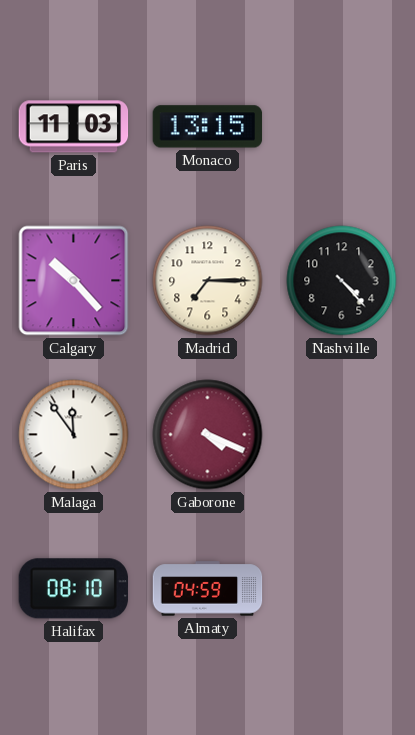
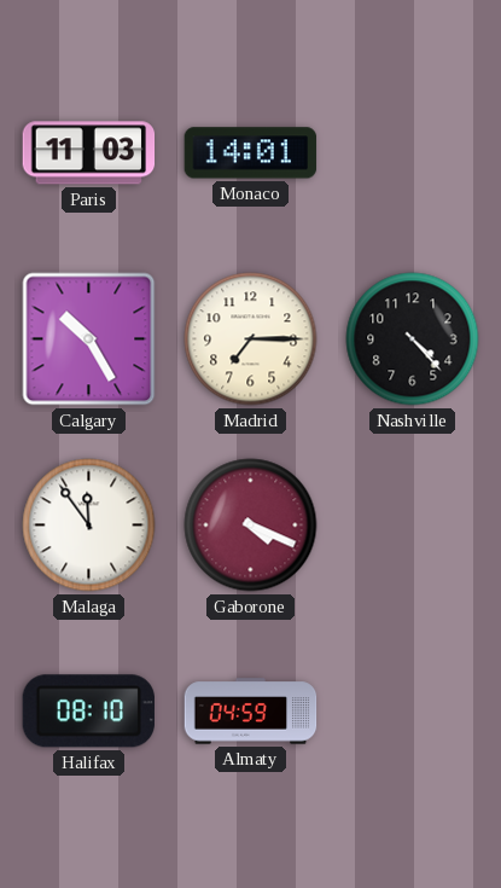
Monaco: 13:15 -> 14:01
Calgary: 10:23 -> 10:25
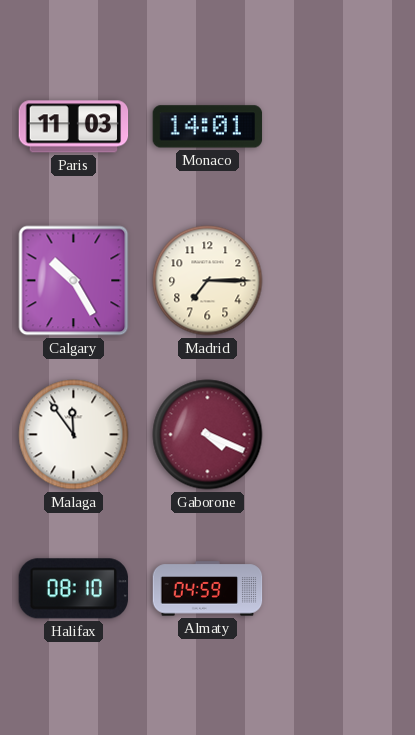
Nashville: 4:23 -> none
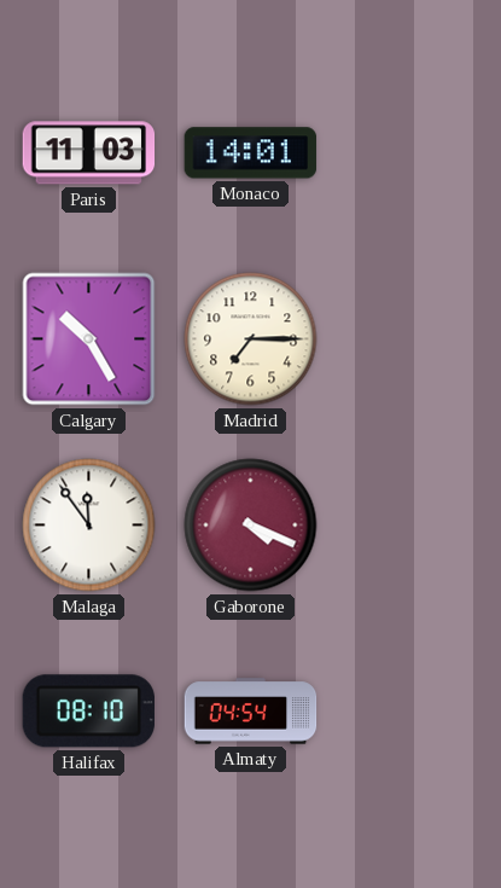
Almaty: 04:59 -> 04:54
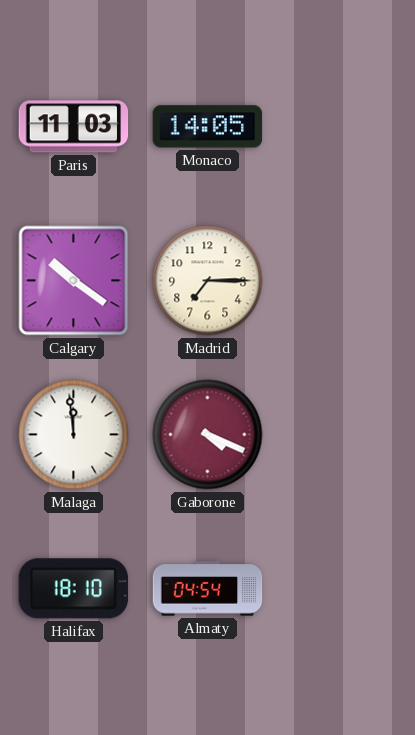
Monaco: 14:01 -> 14:05
Calgary: 10:25 -> 10:21
Malaga: 11:54 -> 11:59
Halifax: 08:10 -> 18:10
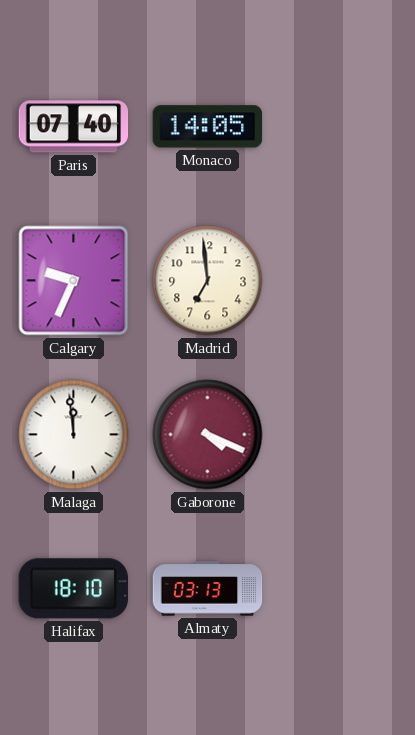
Paris: 11:03 -> 07:40
Calgary: 10:21 -> 9:34
Madrid: 7:15 -> 6:59
Almaty: 04:54 -> 03:13
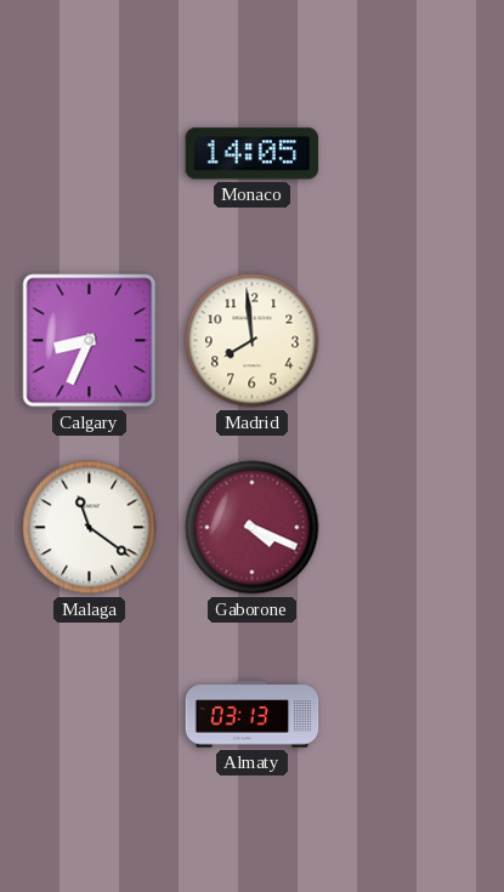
Paris: 07:40 -> none
Calgary: 9:34 -> 8:34
Madrid: 6:59 -> 7:59
Malaga: 11:59 -> 11:21
Halifax: 18:10 -> none
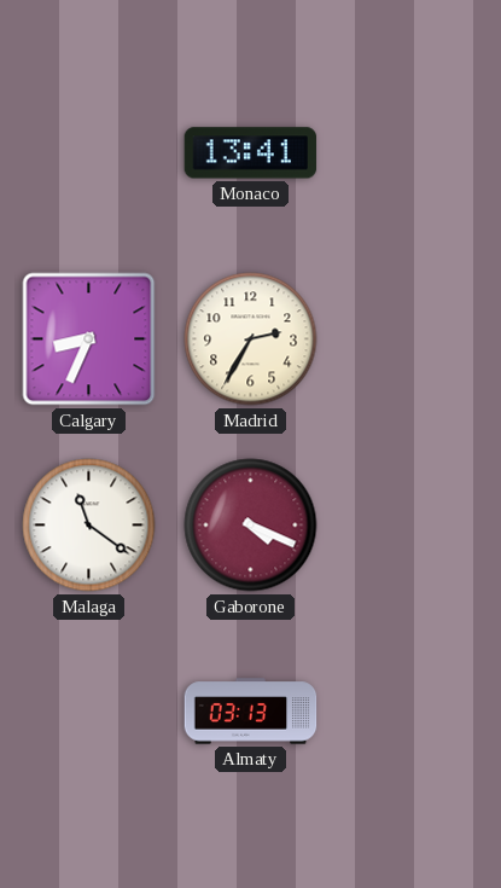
Monaco: 14:05 -> 13:41
Madrid: 7:59 -> 2:35
